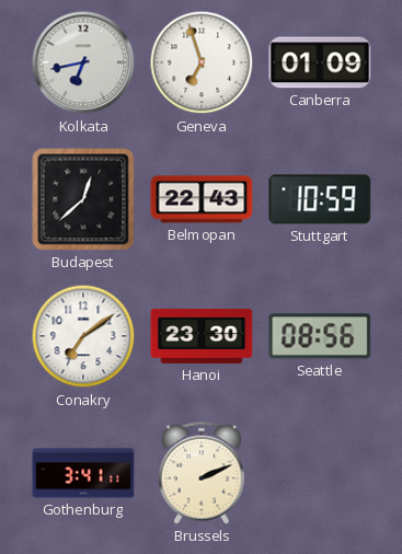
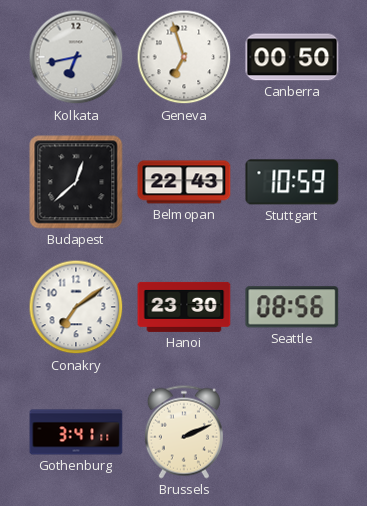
Canberra: 01:09 -> 00:50
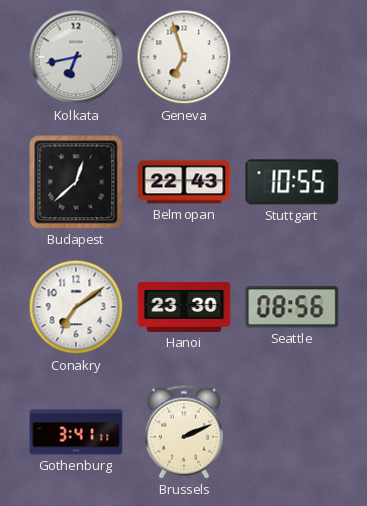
Canberra: 00:50 -> none
Stuttgart: 10:59 -> 10:55
